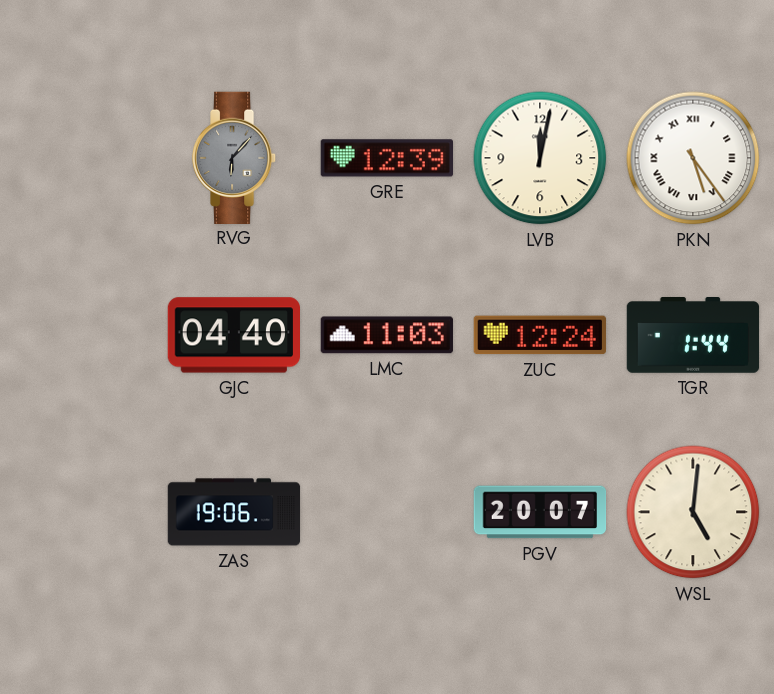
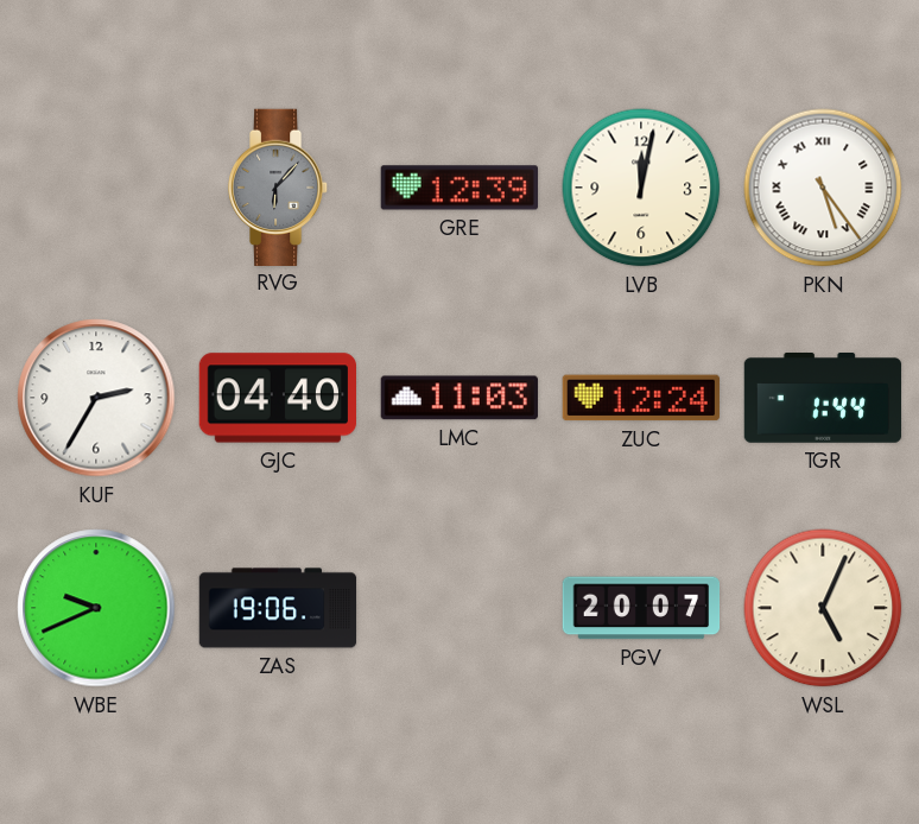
KUF: none -> 2:35
WBE: none -> 9:41
WSL: 5:01 -> 5:04
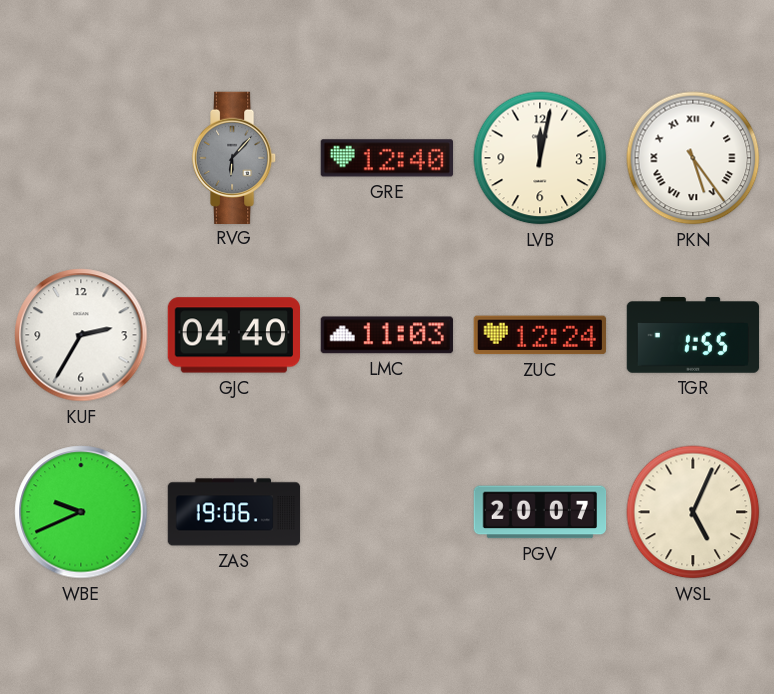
GRE: 12:39 -> 12:40
TGR: 1:44 -> 1:55
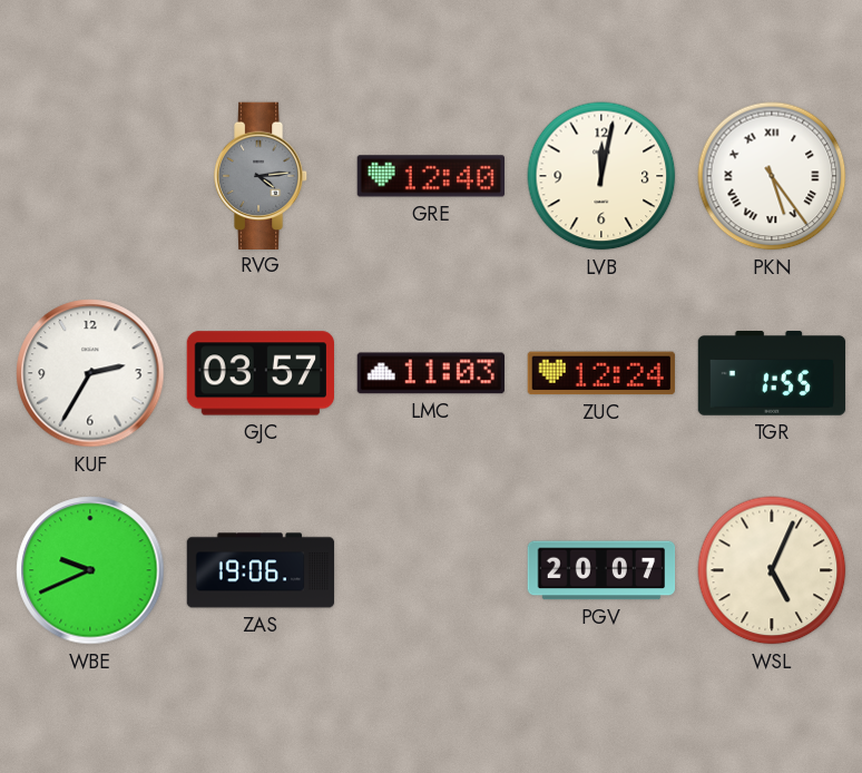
RVG: 6:07 -> 4:14
GJC: 04:40 -> 03:57
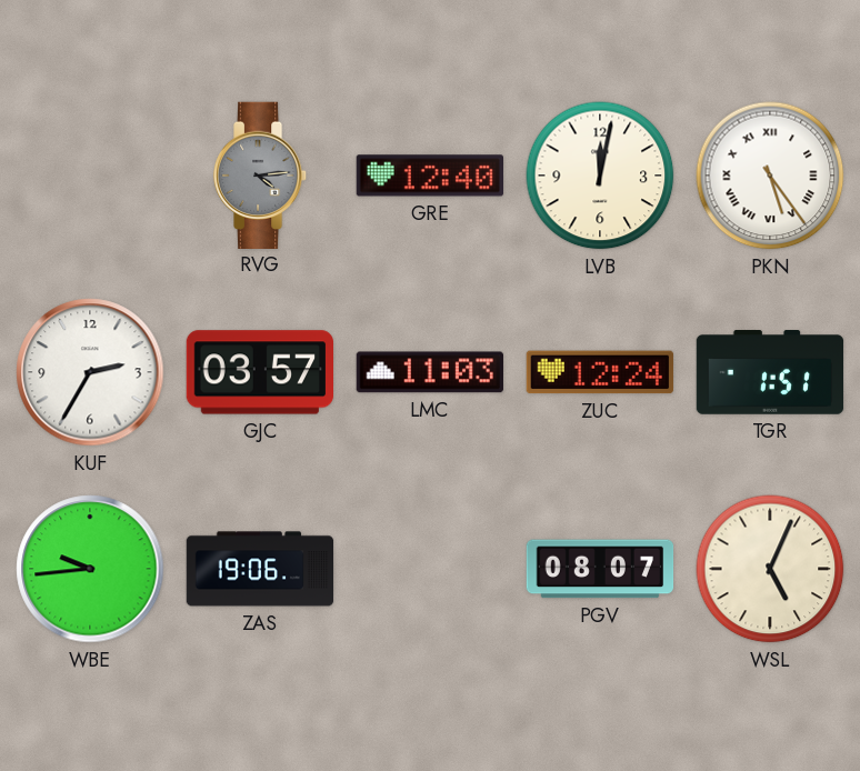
TGR: 1:55 -> 1:51
WBE: 9:41 -> 9:44
PGV: 20:07 -> 08:07
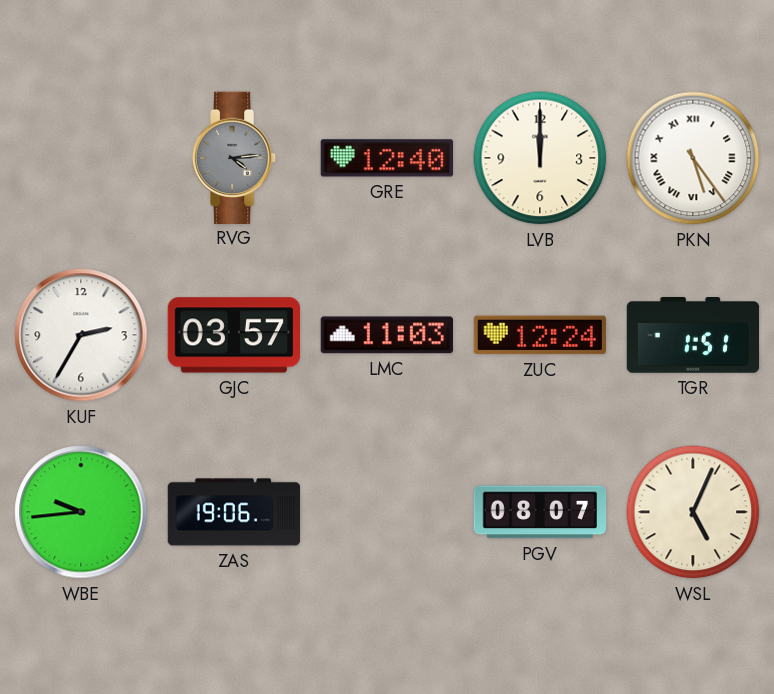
LVB: 12:02 -> 12:00
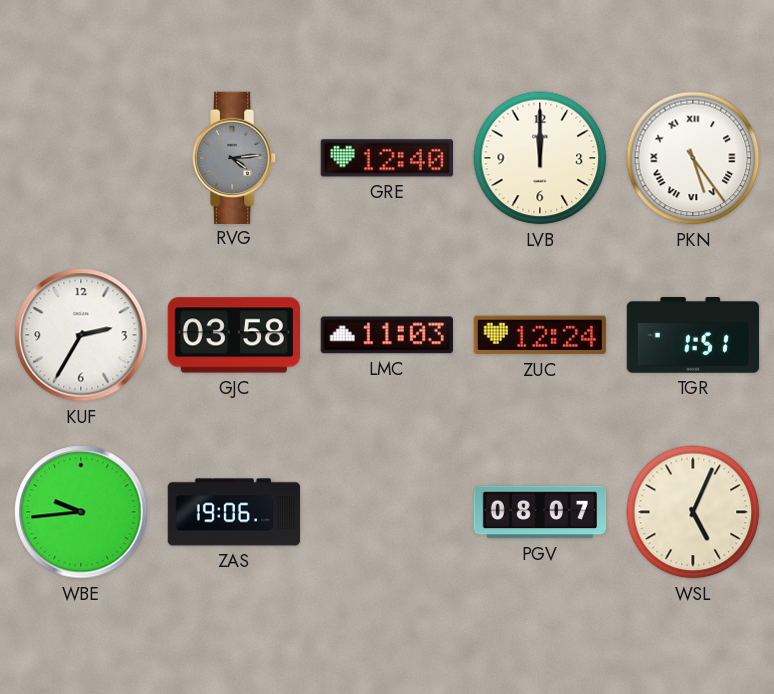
GJC: 03:57 -> 03:58
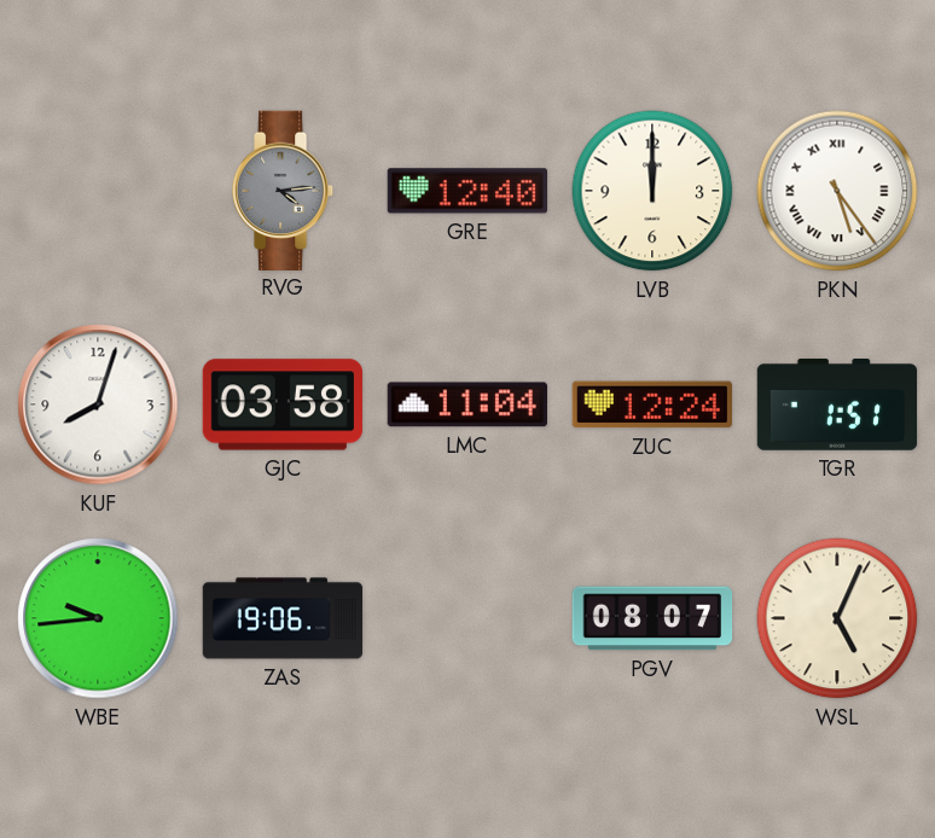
KUF: 2:35 -> 8:03
LMC: 11:03 -> 11:04
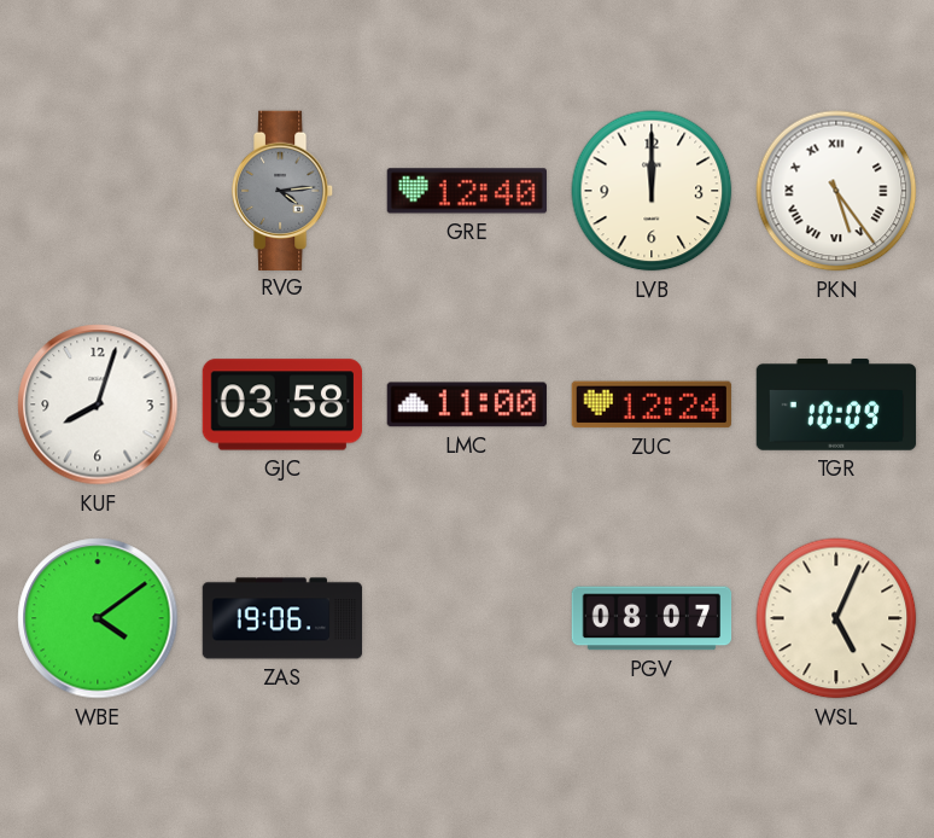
LMC: 11:04 -> 11:00
TGR: 1:51 -> 10:09
WBE: 9:44 -> 4:09
